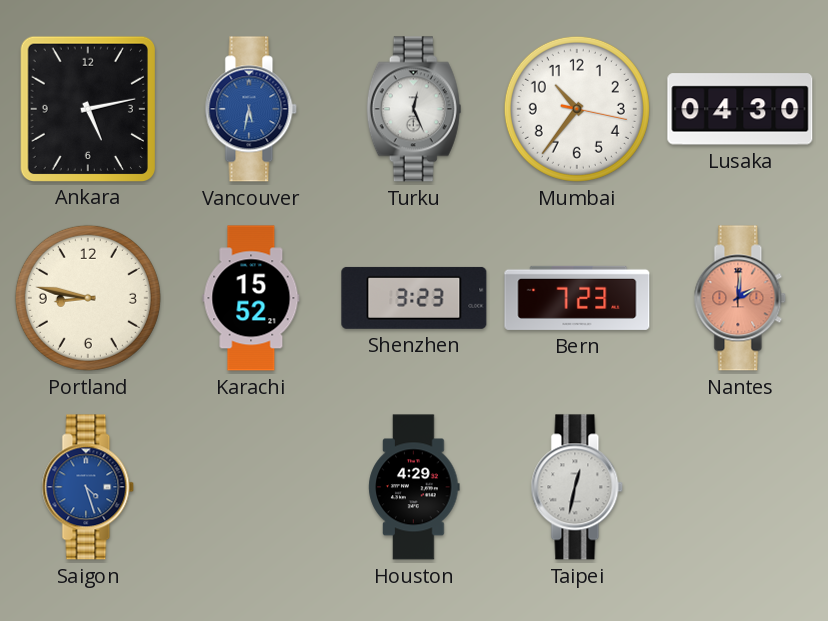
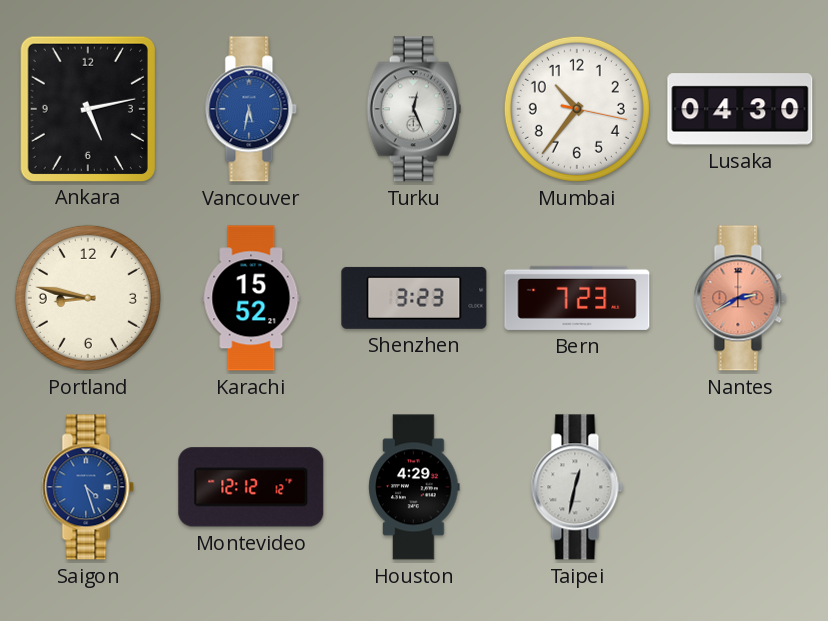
Nantes: 2:01 -> 2:40
Montevideo: none -> 12:12
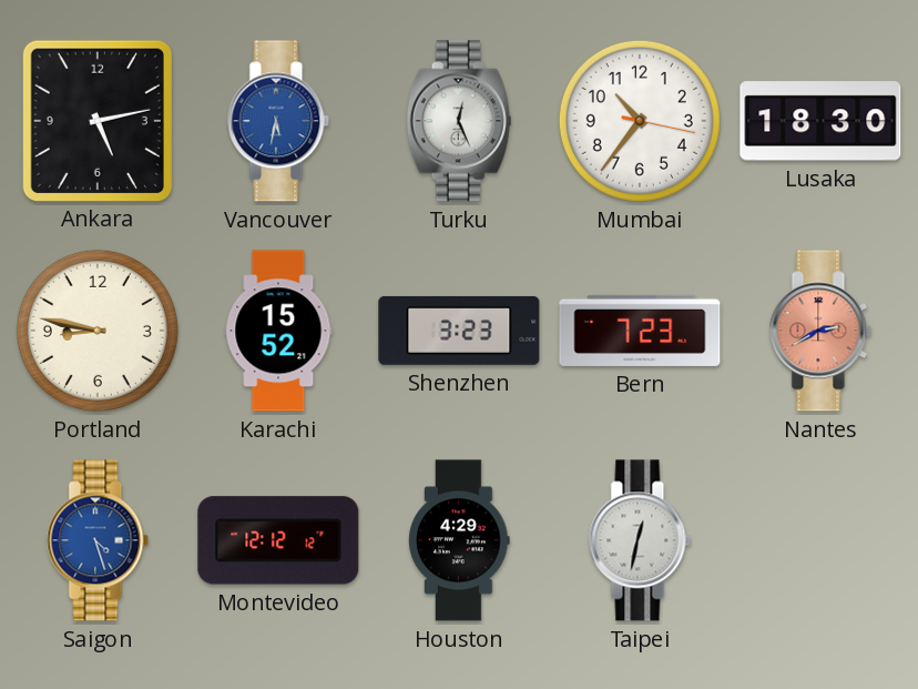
Lusaka: 04:30 -> 18:30
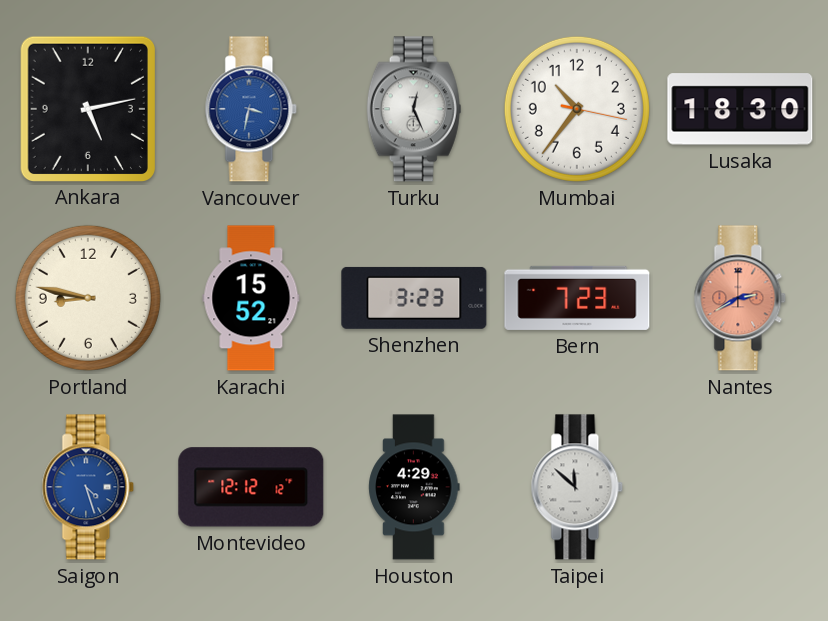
Vancouver: 5:32 -> 3:32
Taipei: 12:32 -> 11:52
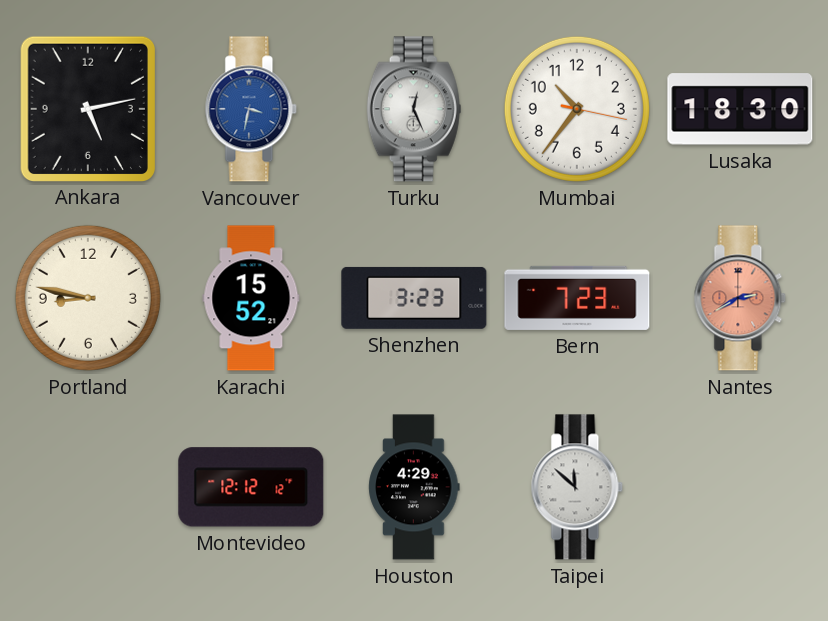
Saigon: 4:27 -> none
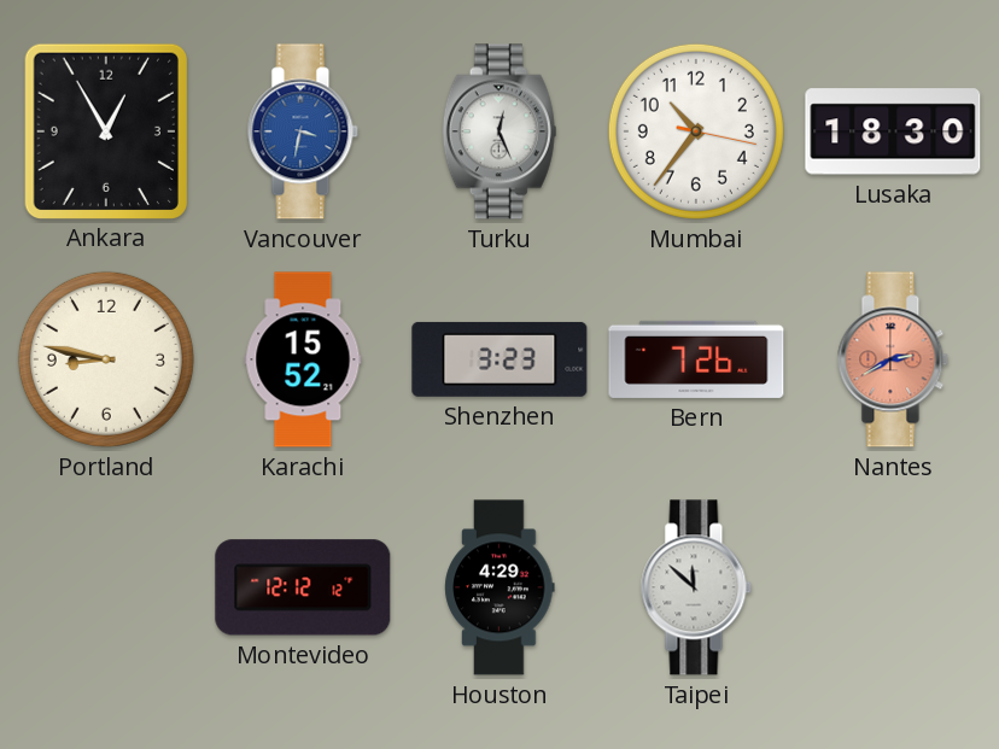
Ankara: 5:13 -> 12:55
Bern: 7:23 -> 7:26
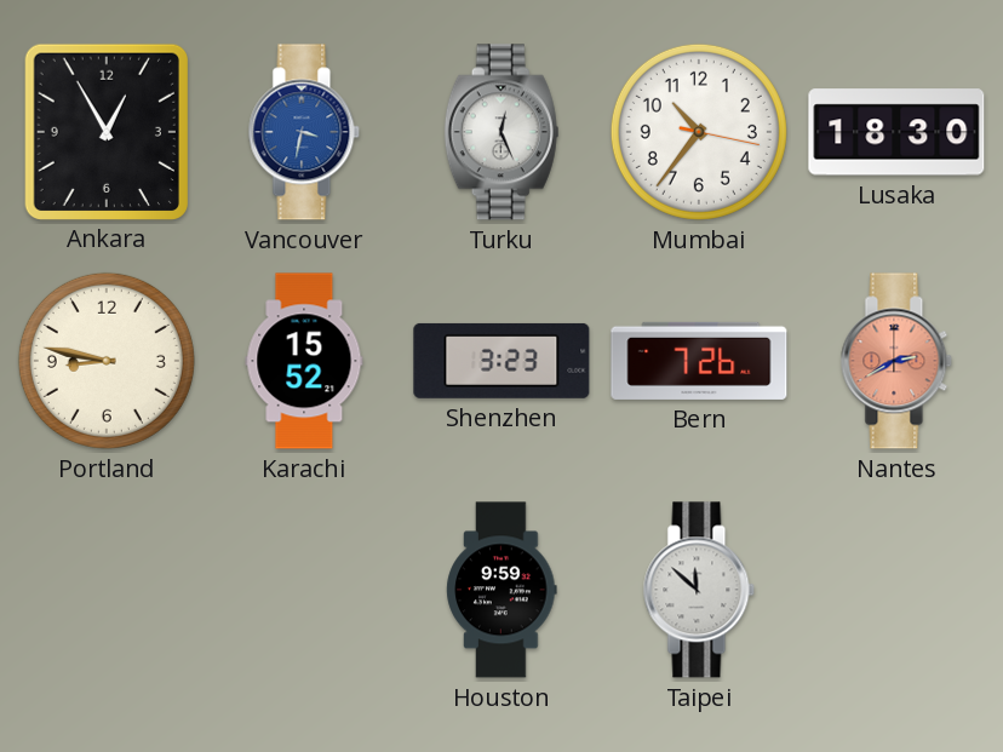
Montevideo: 12:12 -> none
Houston: 4:29 -> 9:59
